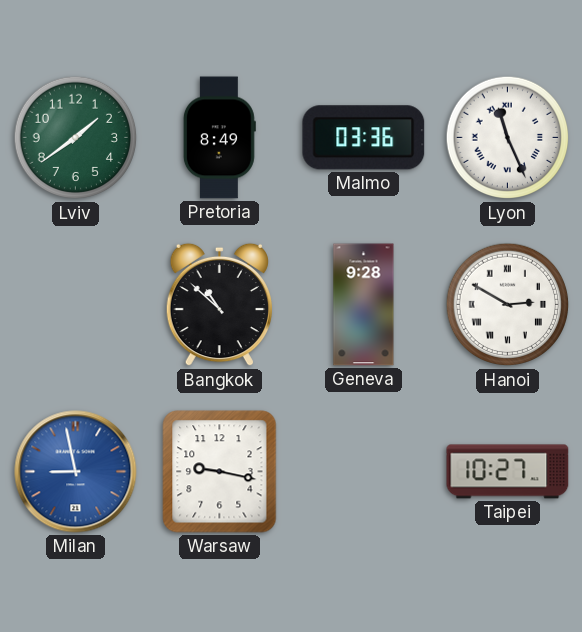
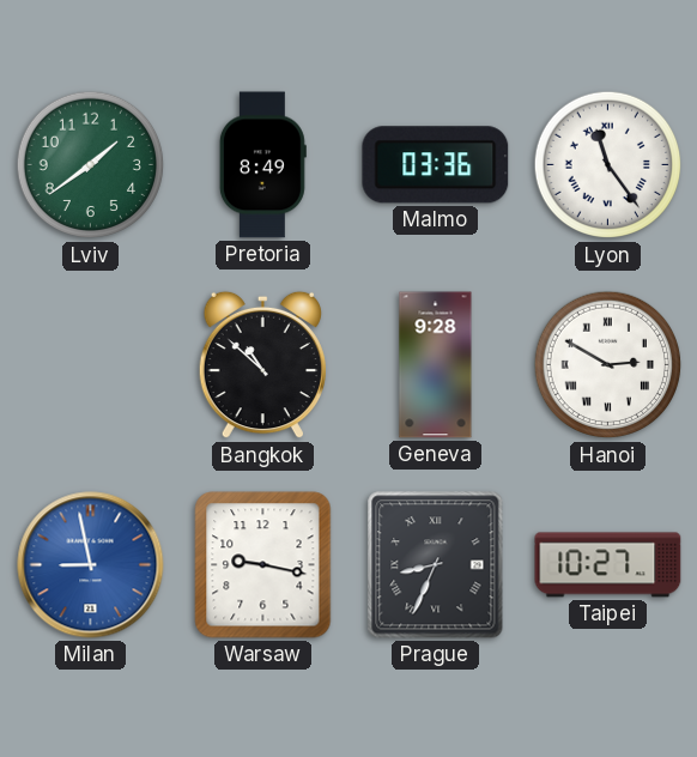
Lyon: 11:26 -> 11:24
Prague: none -> 8:34
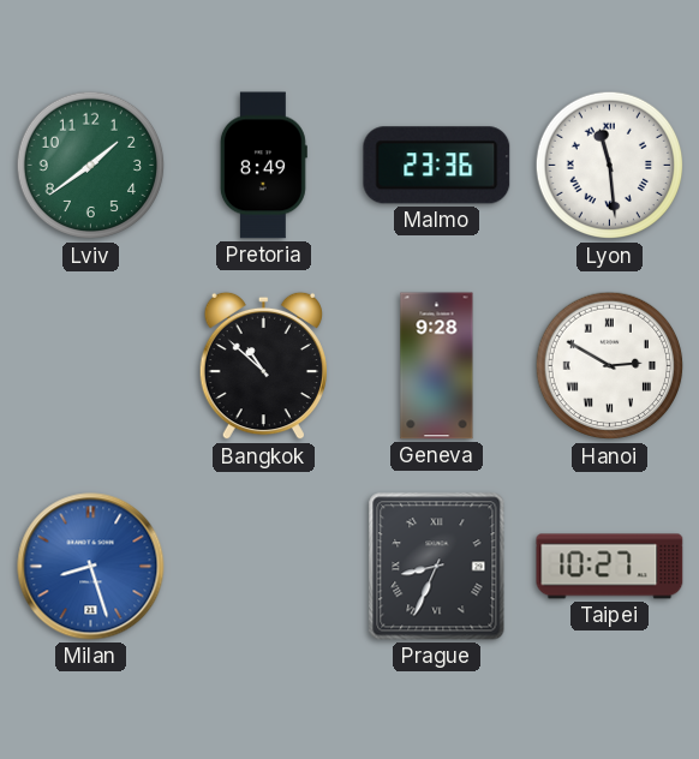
Malmo: 03:36 -> 23:36
Lyon: 11:24 -> 11:29
Milan: 8:58 -> 8:27
Warsaw: 9:17 -> none
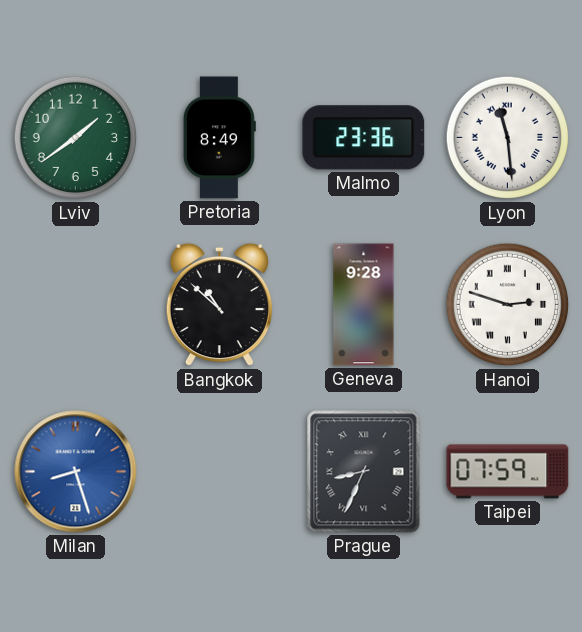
Hanoi: 2:50 -> 2:48
Taipei: 10:27 -> 07:59
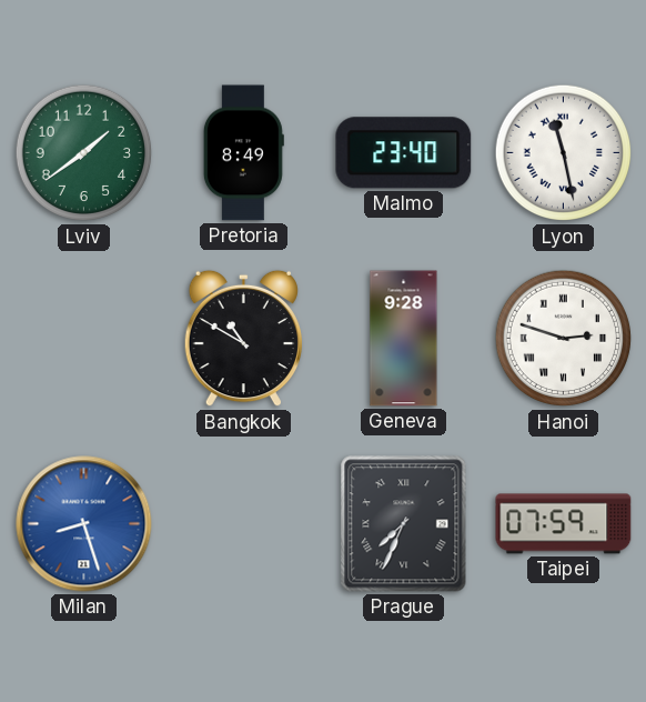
Malmo: 23:36 -> 23:40
Lyon: 11:29 -> 11:28
Bangkok: 10:52 -> 10:50
Prague: 8:34 -> 7:34
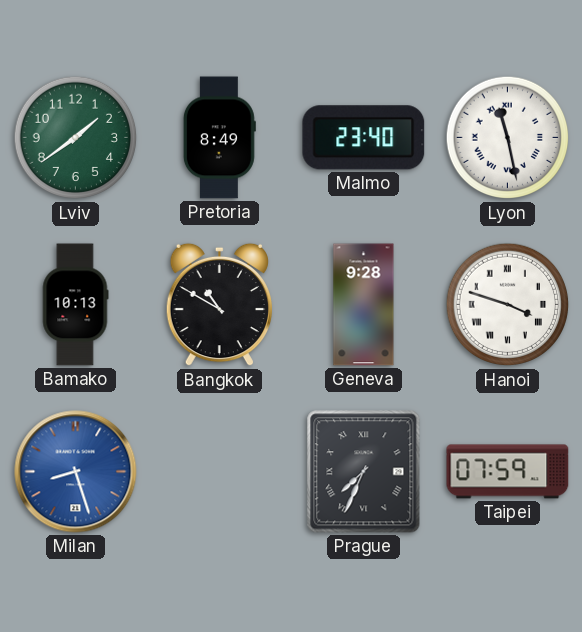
Bamako: none -> 10:13
Hanoi: 2:48 -> 3:48
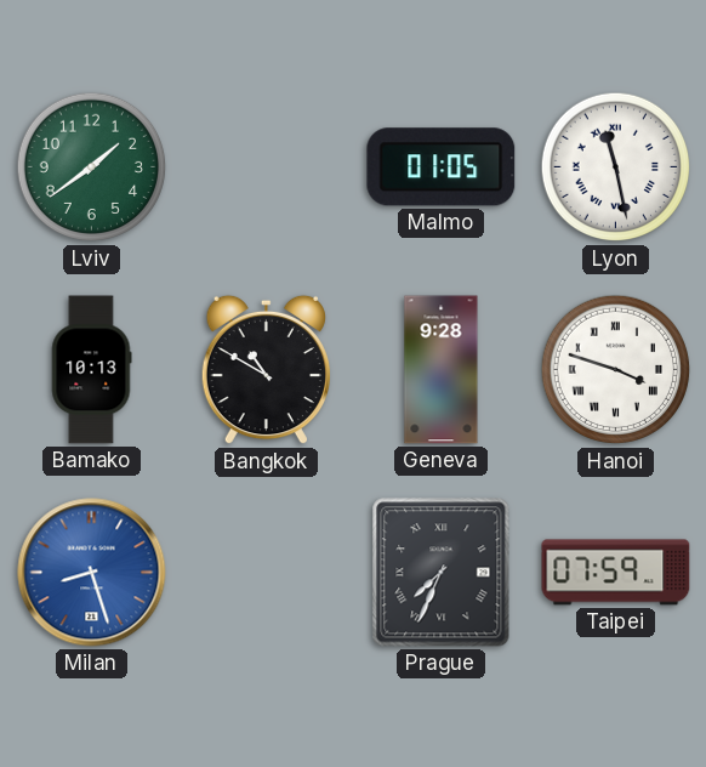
Pretoria: 8:49 -> none
Malmo: 23:40 -> 01:05
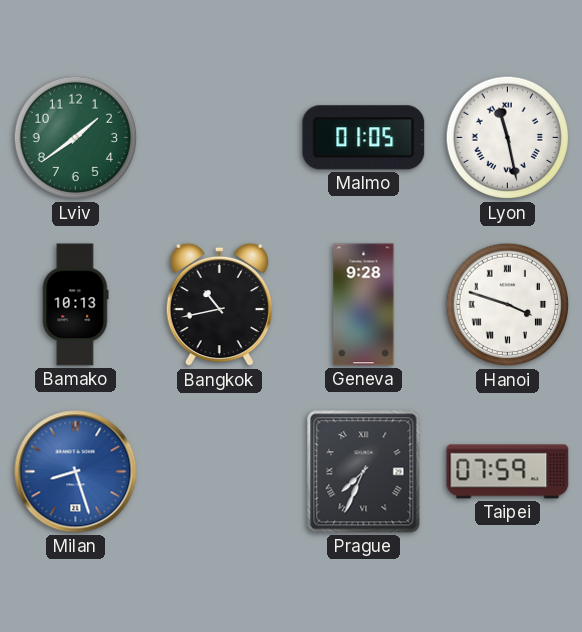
Bangkok: 10:50 -> 10:43
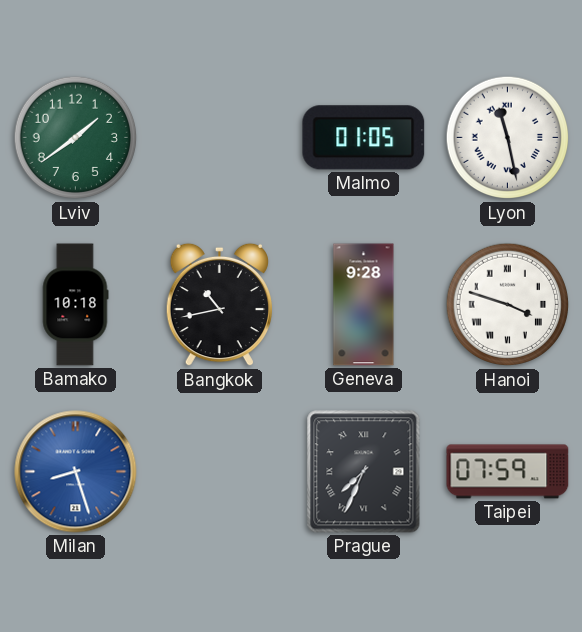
Bamako: 10:13 -> 10:18
